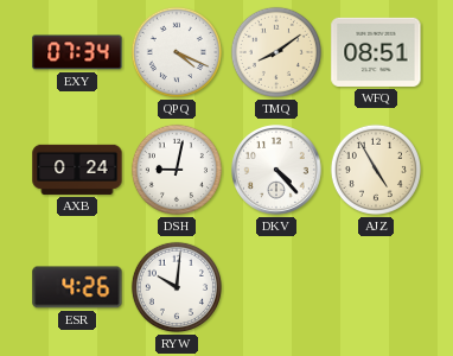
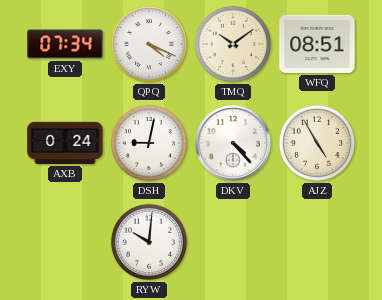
TMQ: 8:09 -> 10:09
ESR: 4:26 -> none
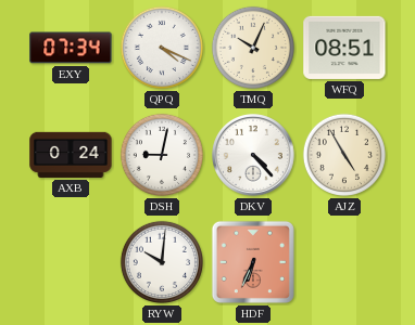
TMQ: 10:09 -> 10:04
HDF: none -> 6:34
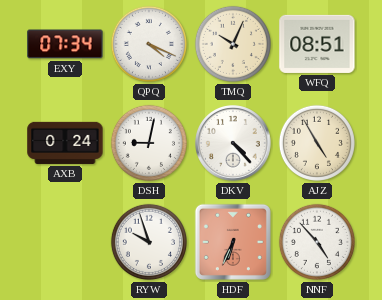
RYW: 10:01 -> 9:57
NNF: none -> 4:53
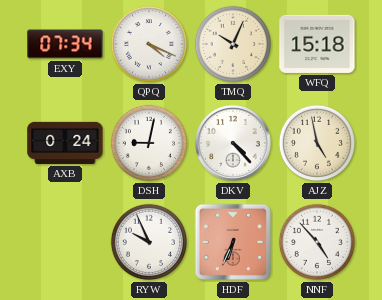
WFQ: 08:51 -> 15:18
AJZ: 4:55 -> 4:58
RYW: 9:57 -> 9:56
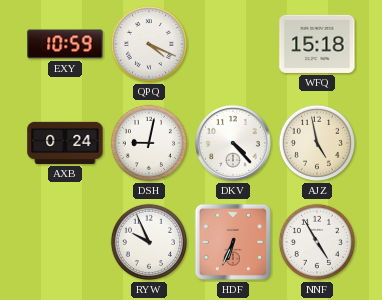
EXY: 07:34 -> 10:59
TMQ: 10:04 -> none
NNF: 4:53 -> 4:55
